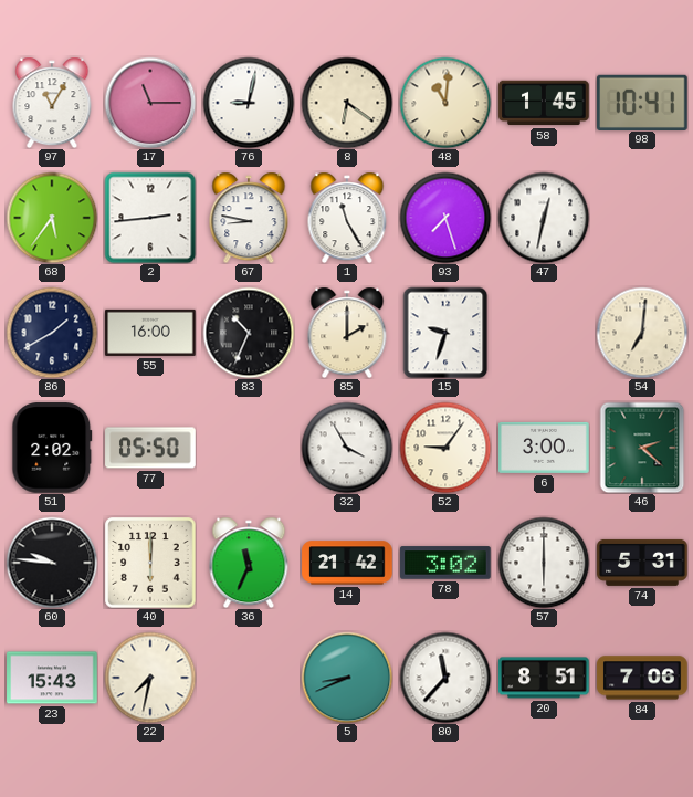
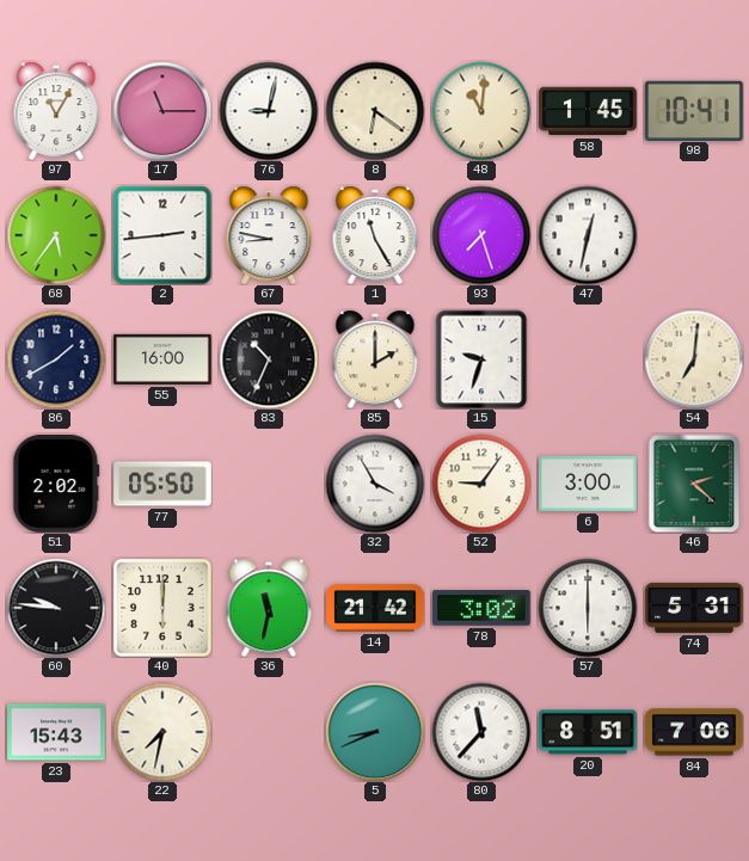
36: 11:34 -> 11:32
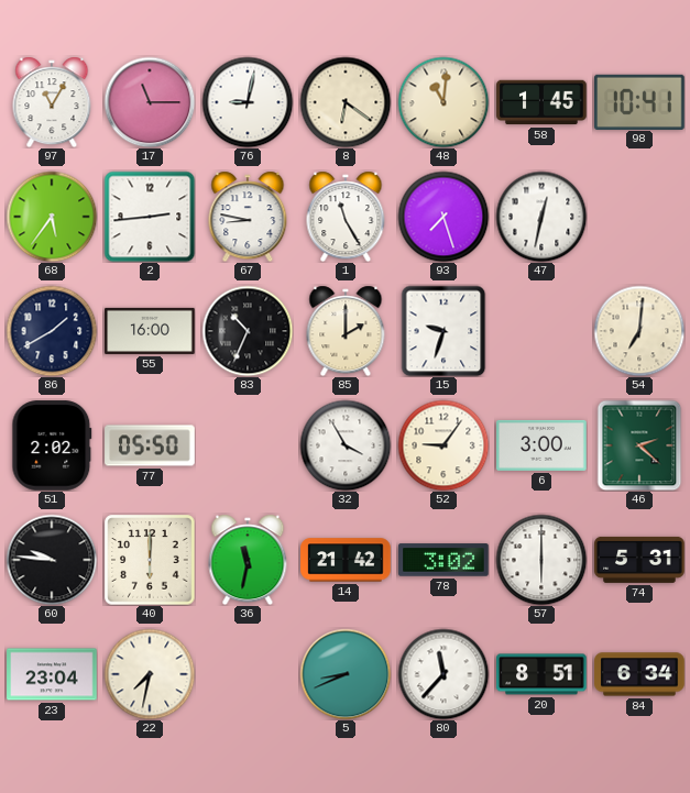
23: 15:43 -> 23:04
84: 7:06 -> 6:34
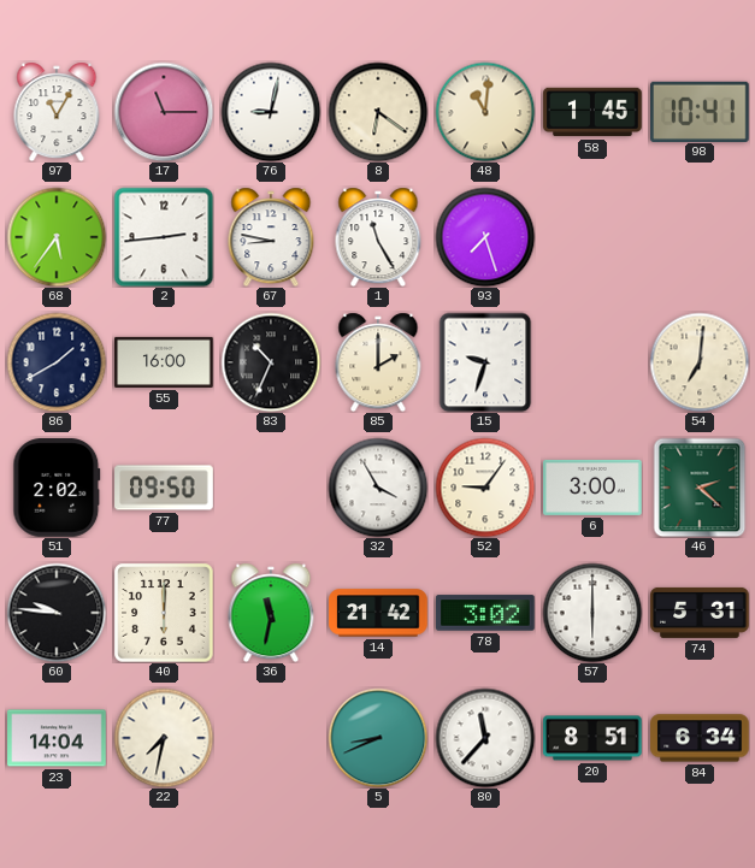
47: 12:32 -> none
77: 05:50 -> 09:50
23: 23:04 -> 14:04
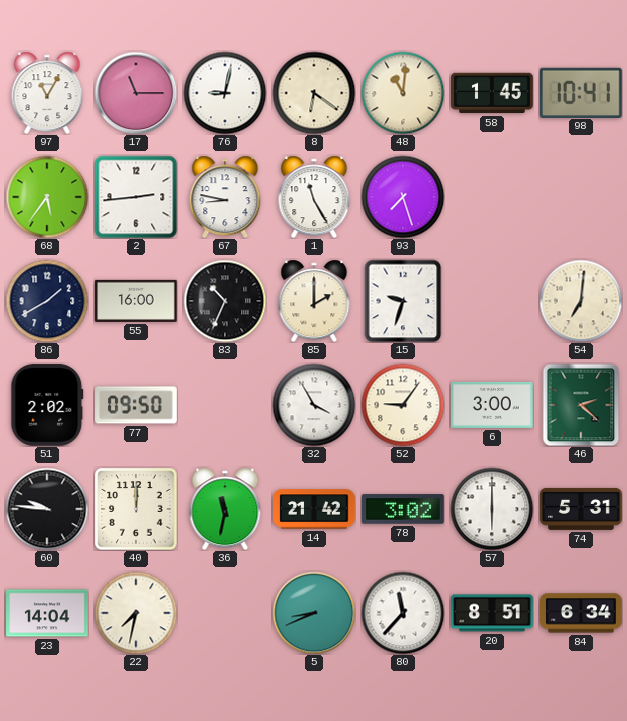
40: 6:00 -> 12:00
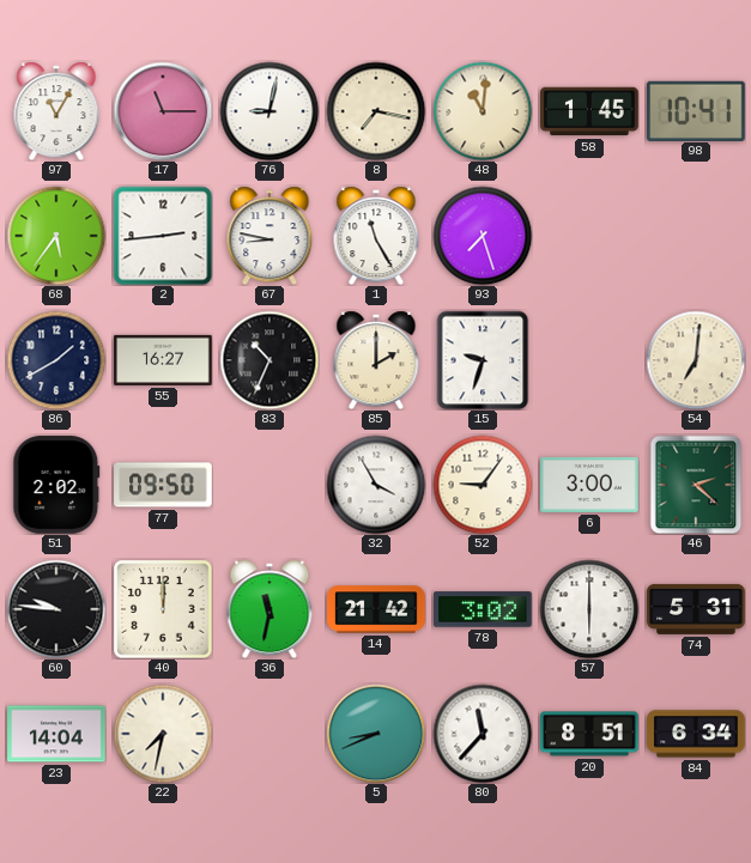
8: 6:21 -> 7:17
55: 16:00 -> 16:27
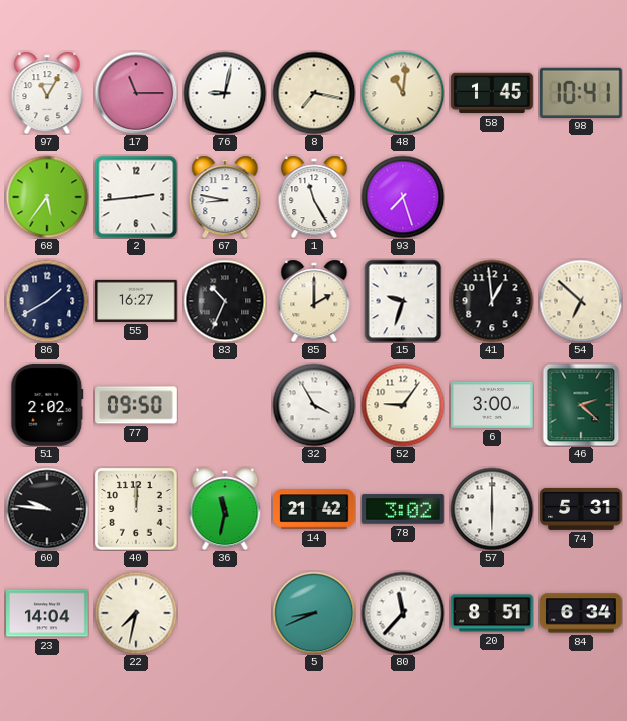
41: none -> 12:59
54: 7:01 -> 6:52
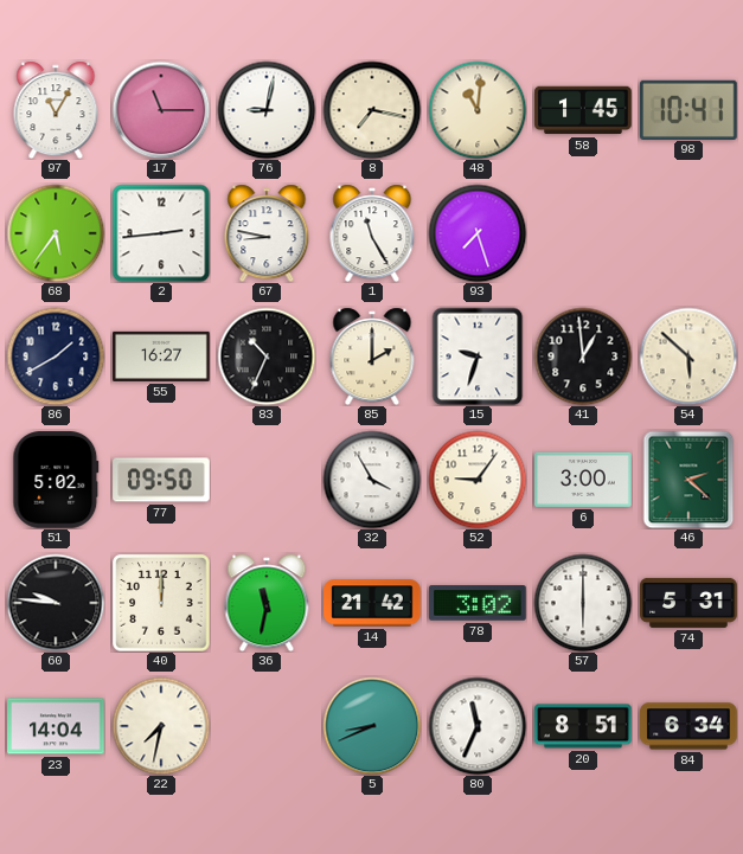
54: 6:52 -> 5:52
51: 2:02 -> 5:02
80: 11:37 -> 11:34
